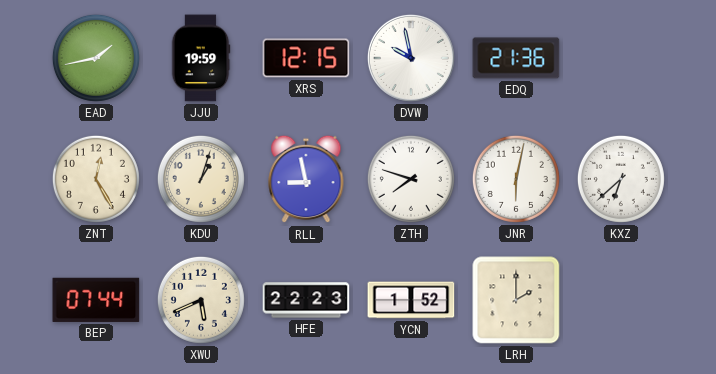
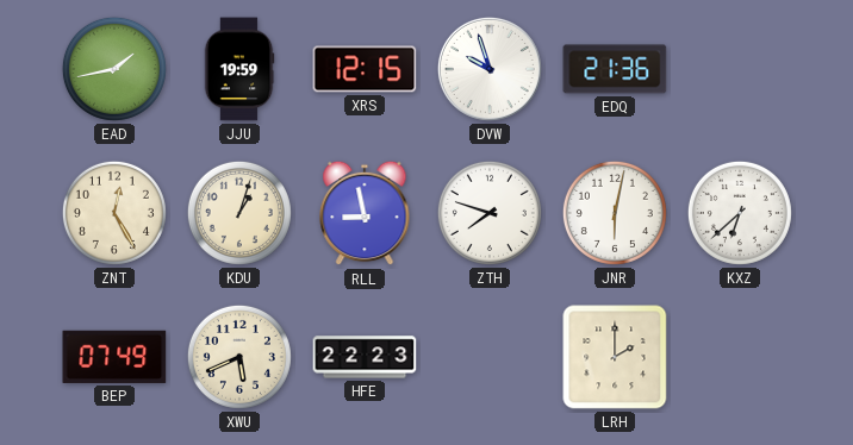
DVW: 9:58 -> 9:57
BEP: 07:44 -> 07:49
YCN: 1:52 -> none
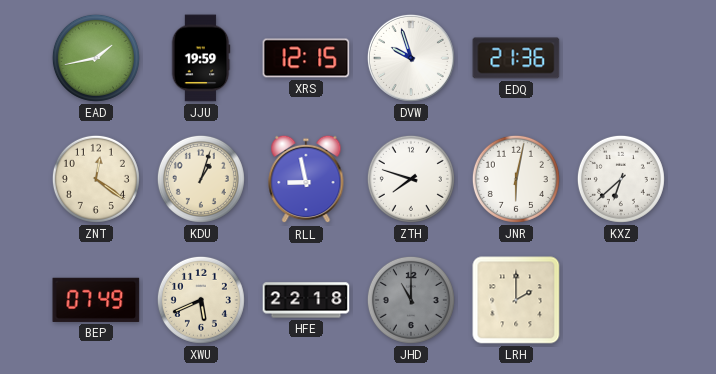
ZNT: 12:25 -> 12:21
HFE: 22:23 -> 22:18
JHD: none -> 11:00
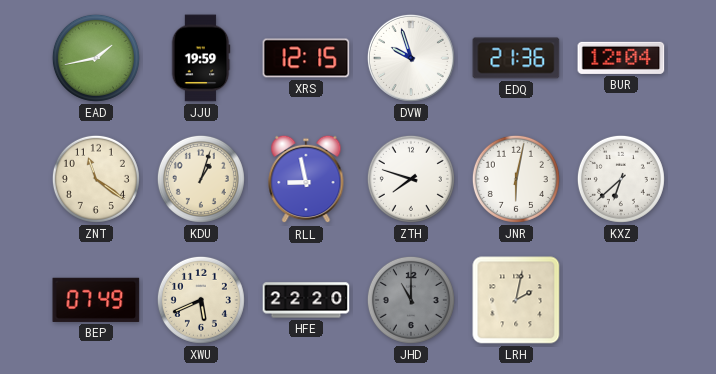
BUR: none -> 12:04
ZNT: 12:21 -> 11:21
HFE: 22:18 -> 22:20
LRH: 2:00 -> 2:02
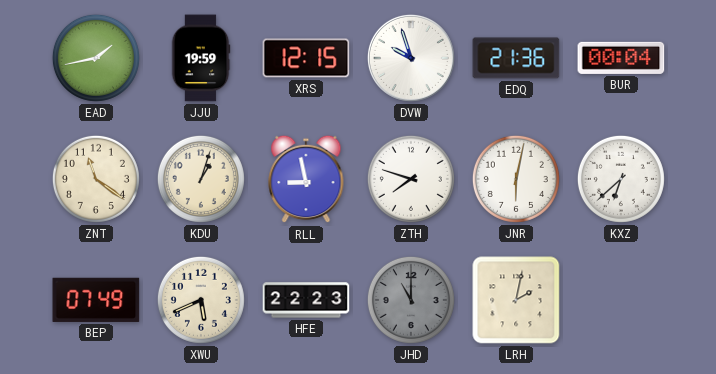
BUR: 12:04 -> 00:04
HFE: 22:20 -> 22:23
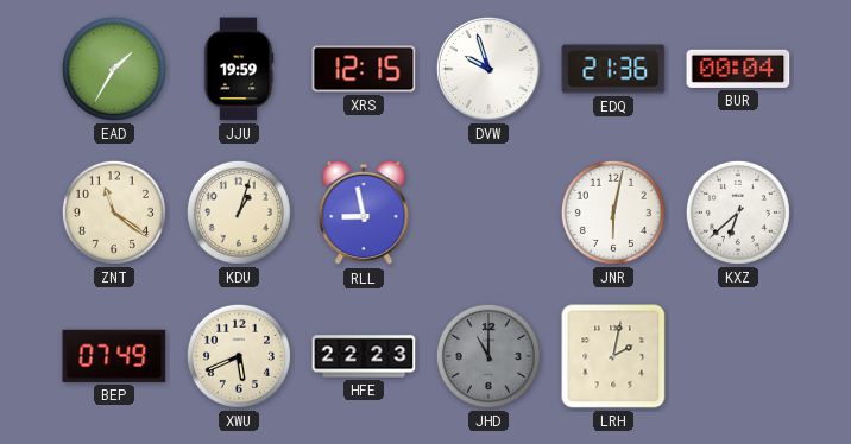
EAD: 1:43 -> 1:35
ZTH: 7:48 -> none
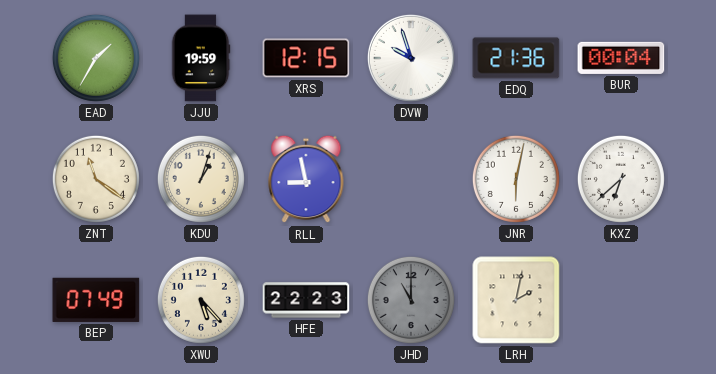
XWU: 5:41 -> 5:23
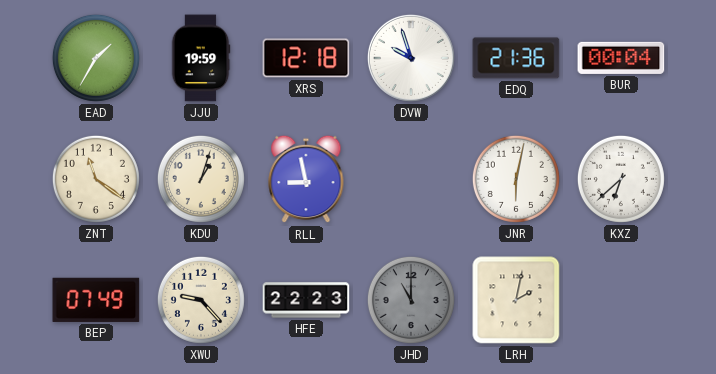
XRS: 12:15 -> 12:18
XWU: 5:23 -> 9:23
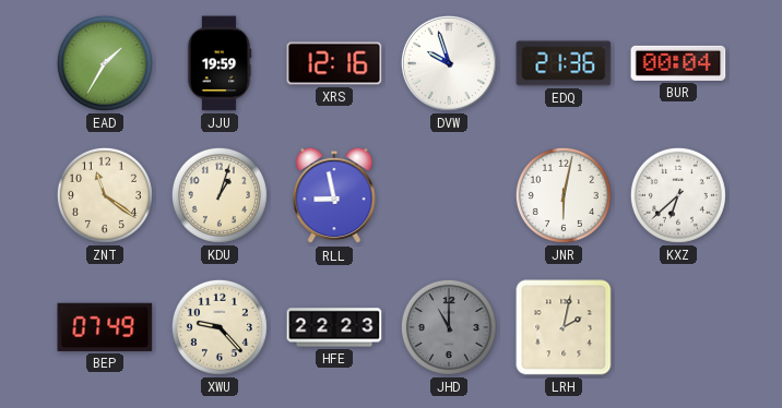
XRS: 12:18 -> 12:16
